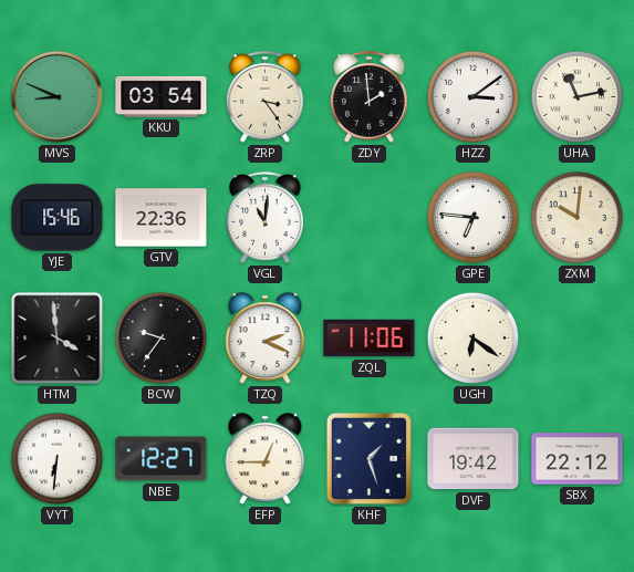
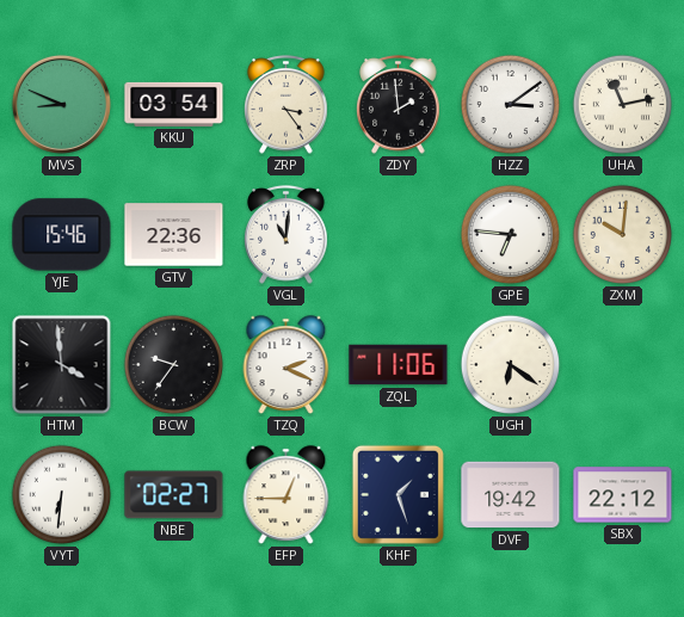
NBE: 12:27 -> 02:27
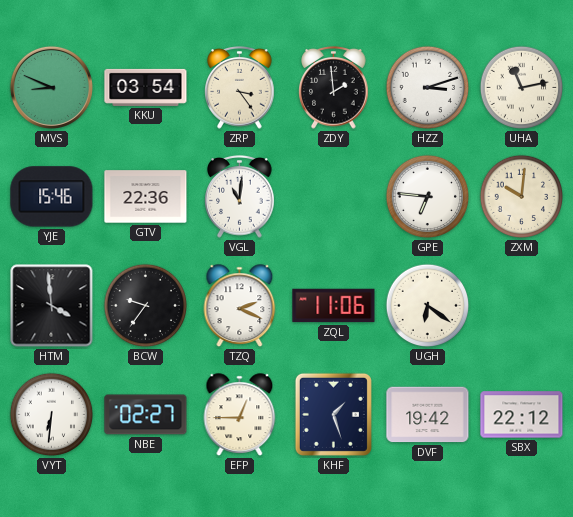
HZZ: 3:09 -> 3:12
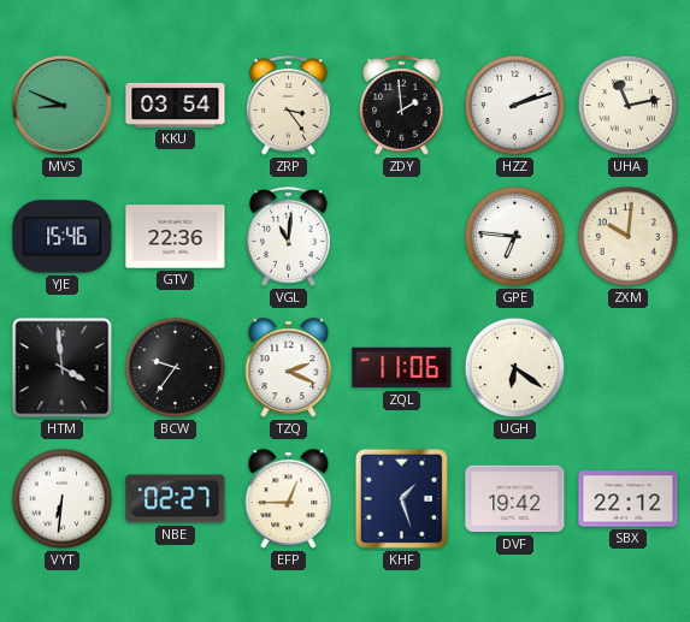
HZZ: 3:12 -> 2:12
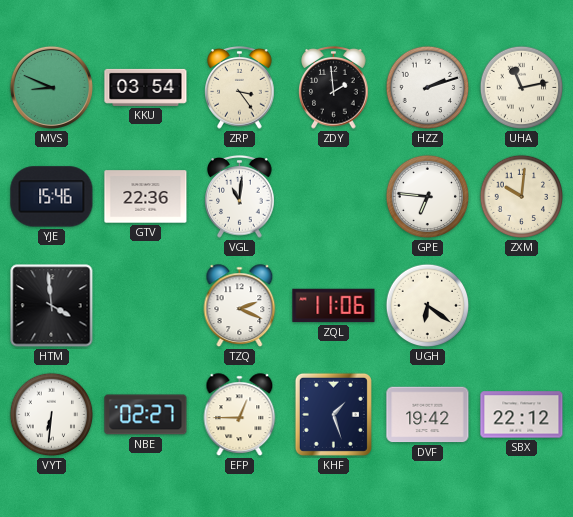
BCW: 9:36 -> none
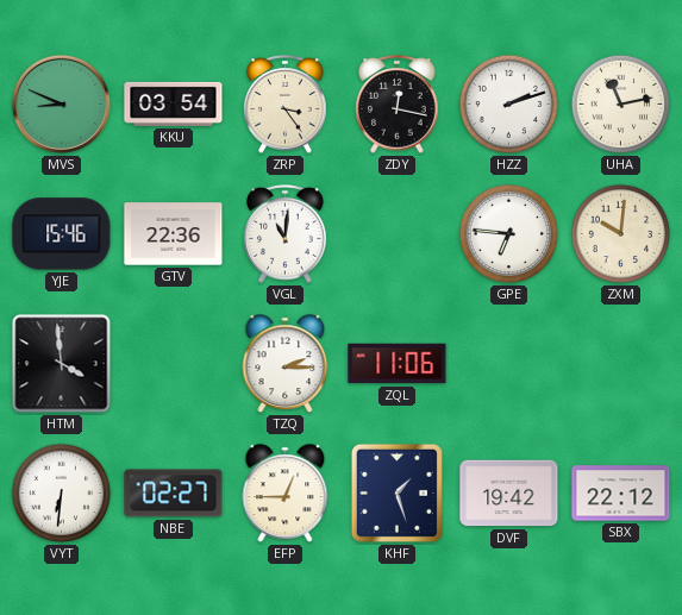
ZDY: 1:59 -> 12:17
TZQ: 2:19 -> 2:15
UGH: 6:21 -> none
